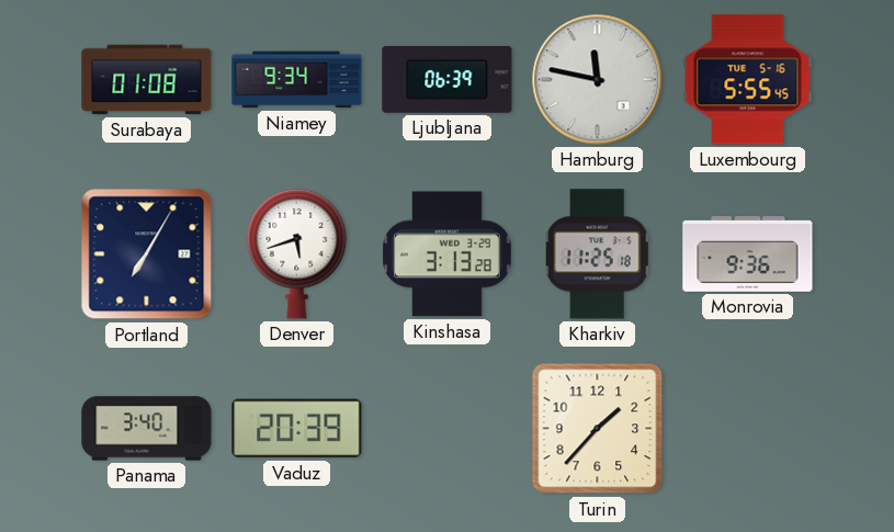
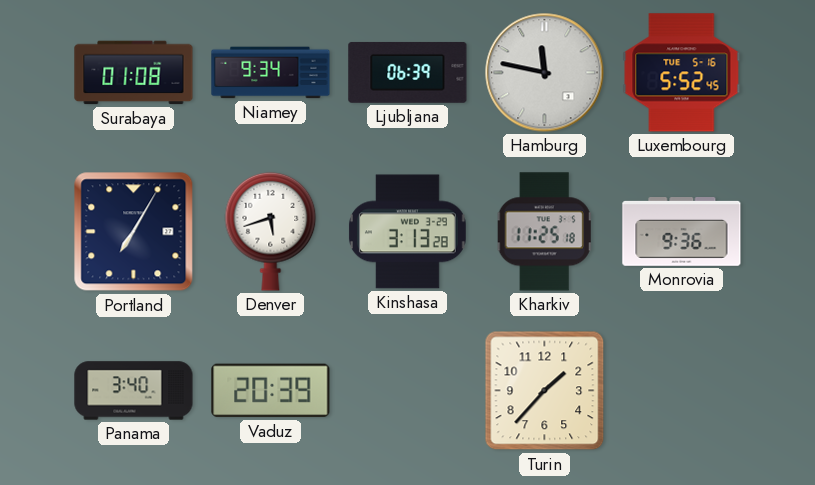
Luxembourg: 5:55 -> 5:52
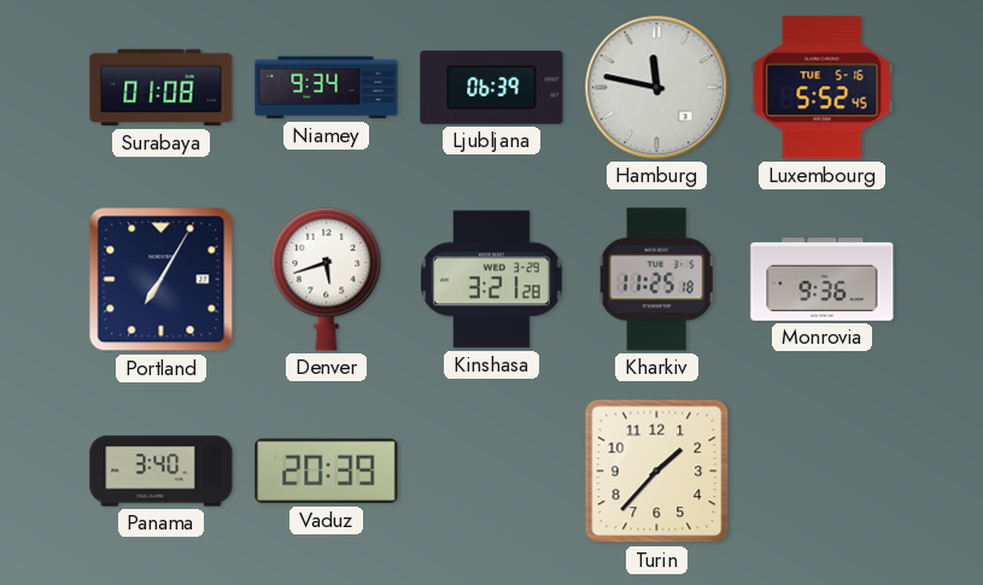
Kinshasa: 3:13 -> 3:21
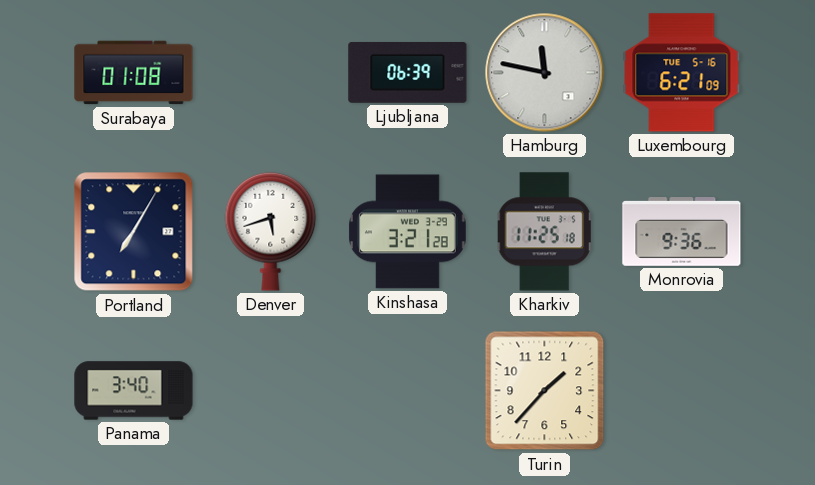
Niamey: 9:34 -> none
Luxembourg: 5:52 -> 6:21
Vaduz: 20:39 -> none
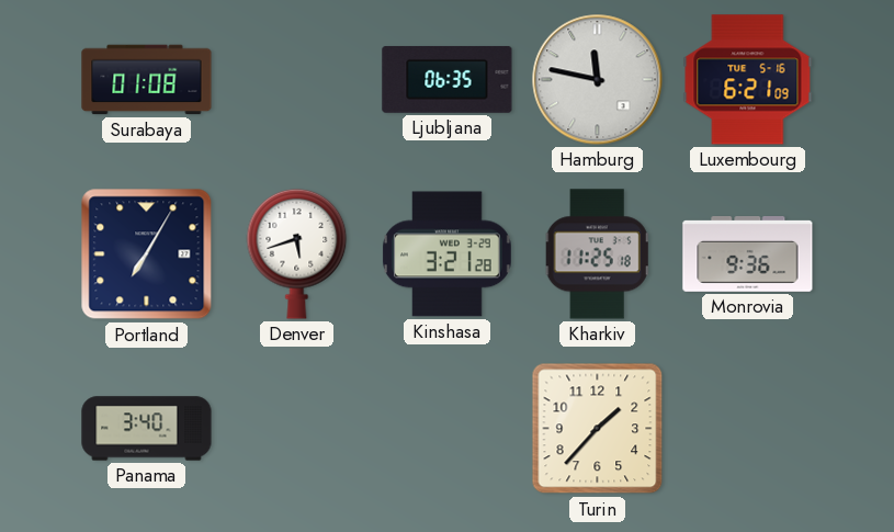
Ljubljana: 06:39 -> 06:35
